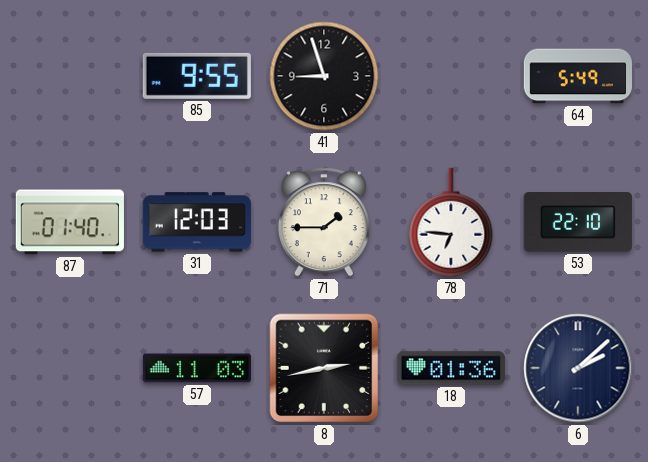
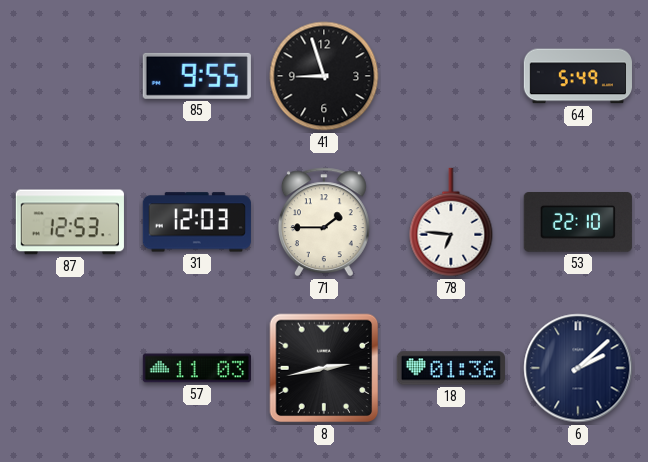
87: 01:40 -> 12:53
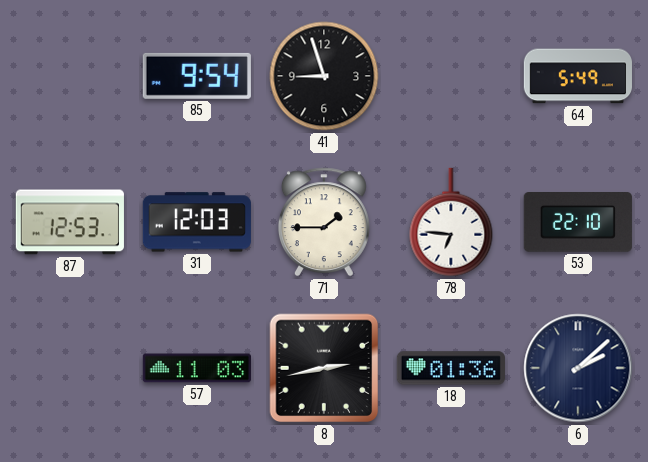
85: 9:55 -> 9:54
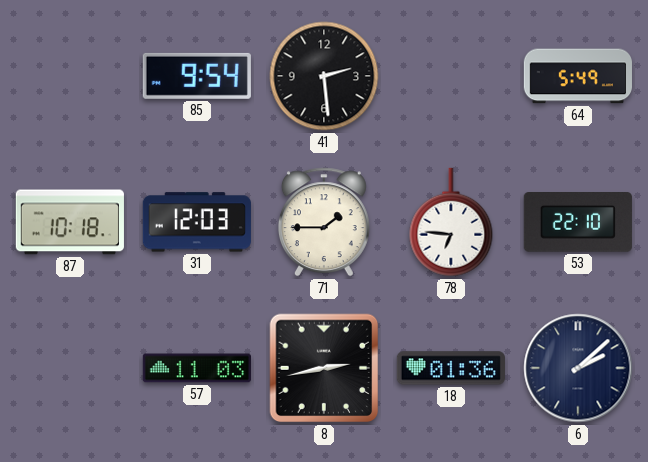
41: 8:57 -> 2:29
87: 12:53 -> 10:18
